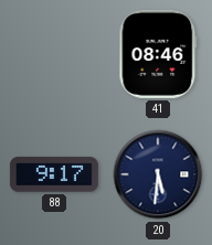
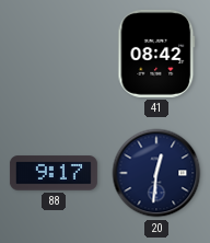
41: 08:46 -> 08:42
20: 5:31 -> 12:31
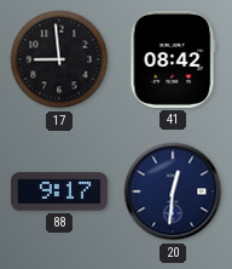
17: none -> 8:59
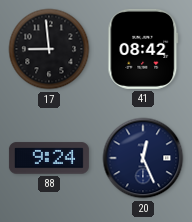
88: 9:17 -> 9:24
20: 12:31 -> 12:26
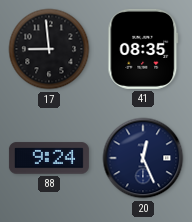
41: 08:42 -> 08:35
